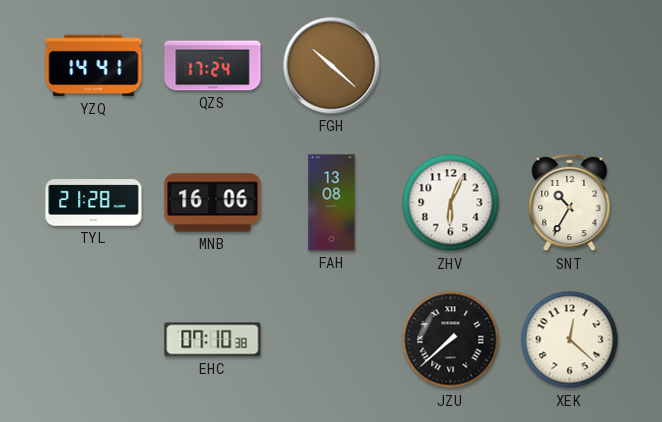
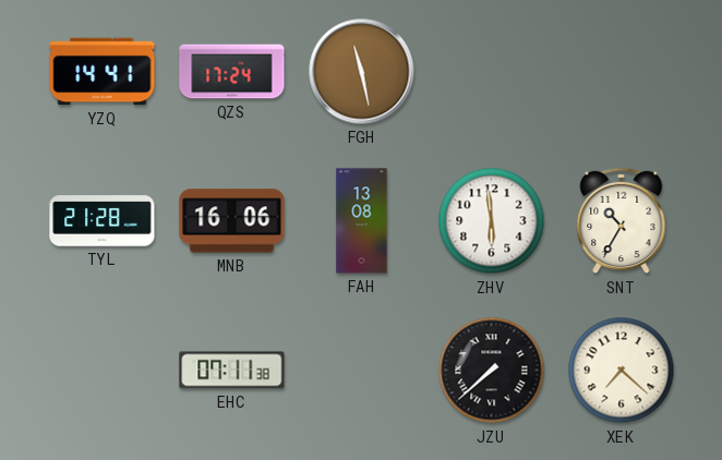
FGH: 10:22 -> 11:28
ZHV: 6:04 -> 5:59
EHC: 07:10 -> 07:11
XEK: 12:22 -> 7:22
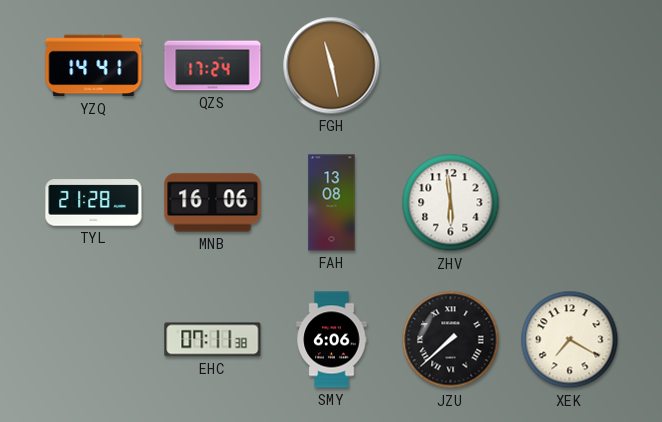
SNT: 10:35 -> none
SMY: none -> 6:06
XEK: 7:22 -> 7:20
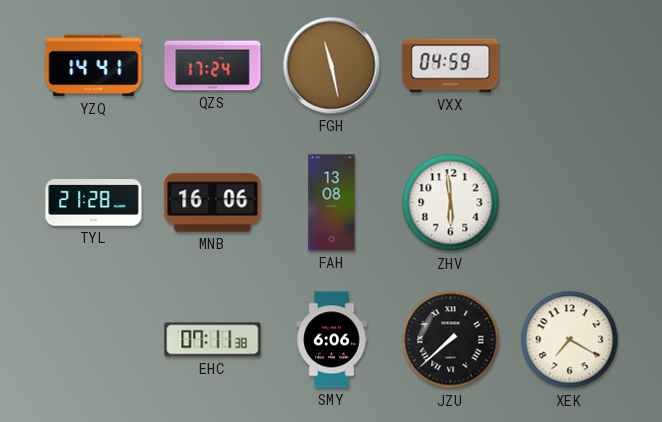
VXX: none -> 04:59
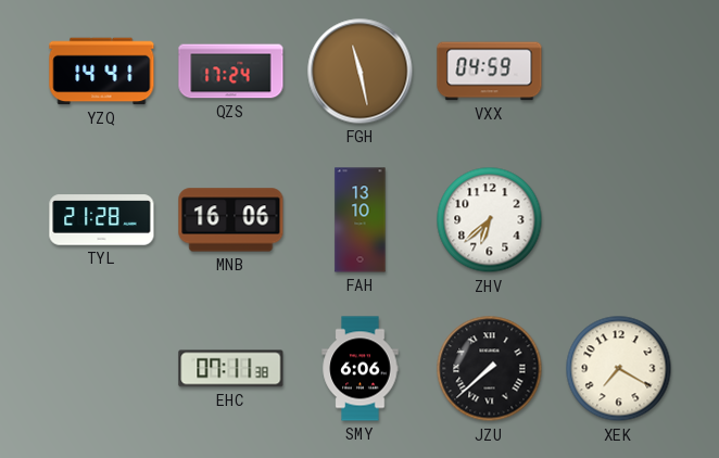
FAH: 13:08 -> 13:10
ZHV: 5:59 -> 6:38
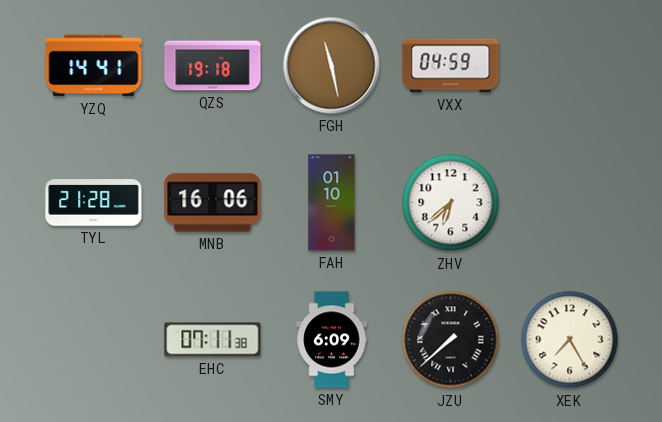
QZS: 17:24 -> 19:18
FAH: 13:10 -> 01:10
SMY: 6:06 -> 6:09
XEK: 7:20 -> 7:25
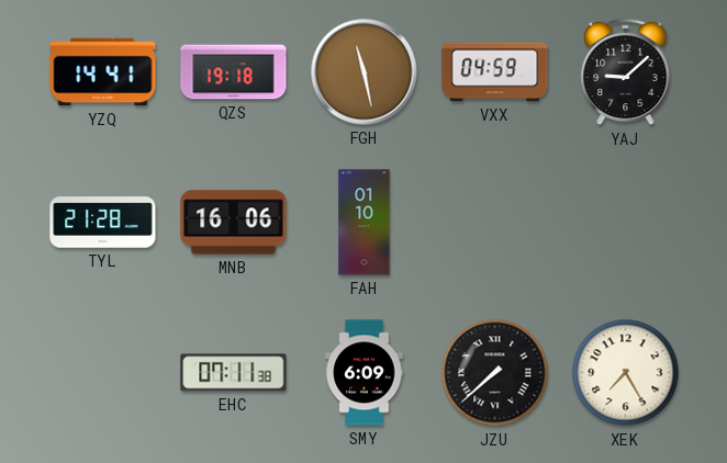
YAJ: none -> 9:08
ZHV: 6:38 -> none
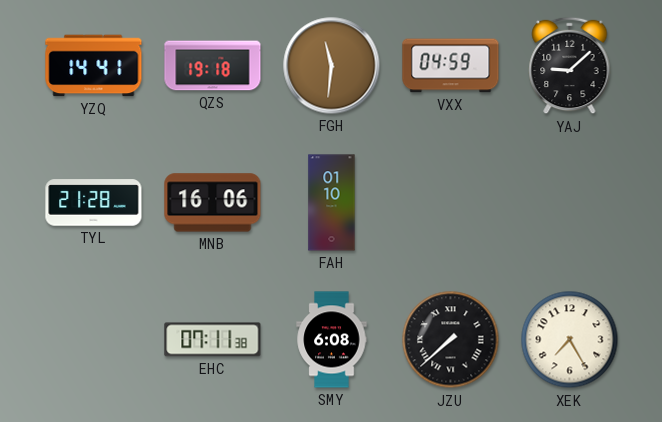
FGH: 11:28 -> 11:31
SMY: 6:09 -> 6:08
